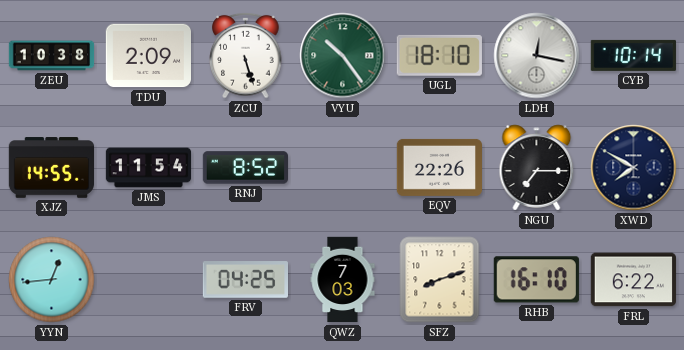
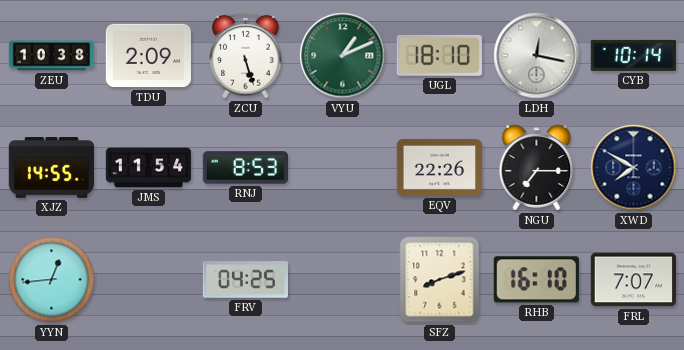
VYU: 10:24 -> 1:11
RNJ: 8:52 -> 8:53
QWZ: 7:03 -> none
FRL: 6:22 -> 7:07
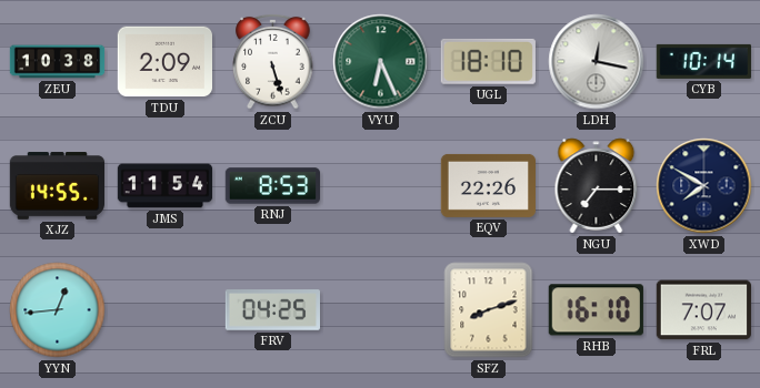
VYU: 1:11 -> 6:26
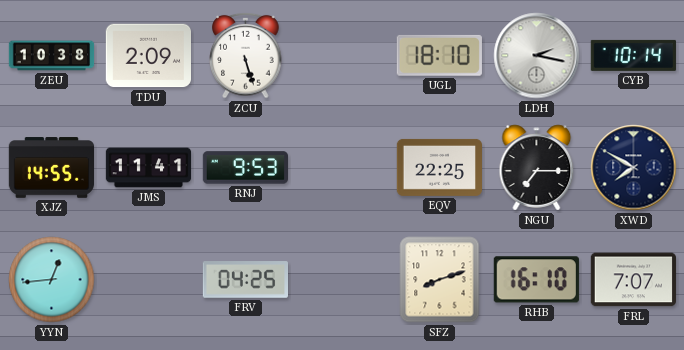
VYU: 6:26 -> none
LDH: 12:17 -> 2:17
JMS: 11:54 -> 11:41
RNJ: 8:53 -> 9:53
EQV: 22:26 -> 22:25
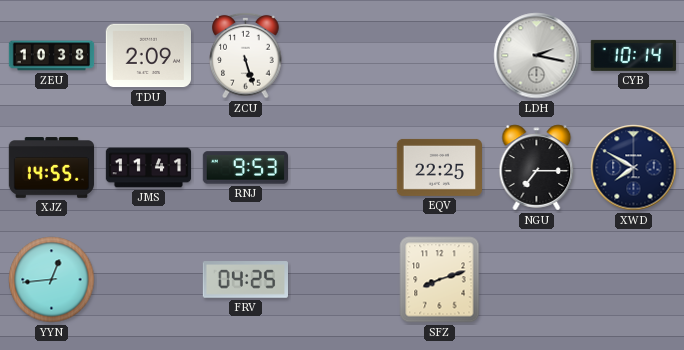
UGL: 18:10 -> none
RHB: 16:10 -> none
FRL: 7:07 -> none
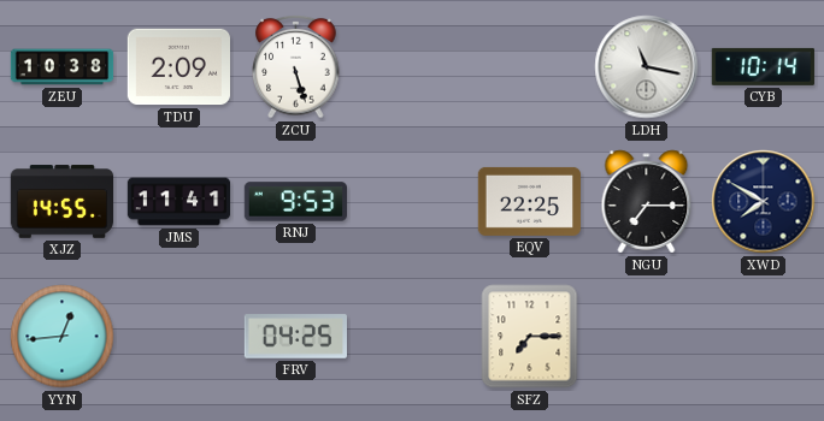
LDH: 2:17 -> 11:17
SFZ: 8:12 -> 7:15
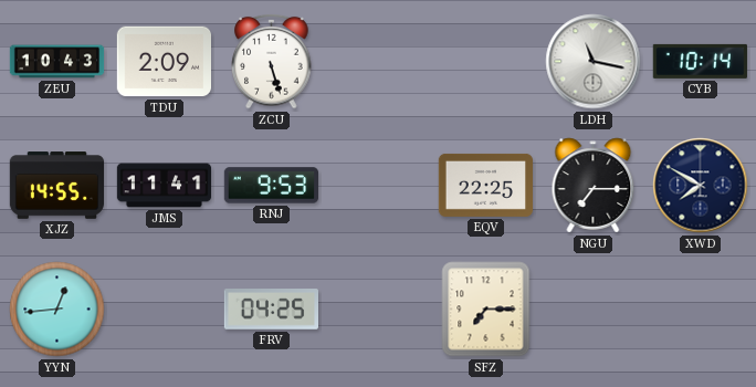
ZEU: 10:38 -> 10:43
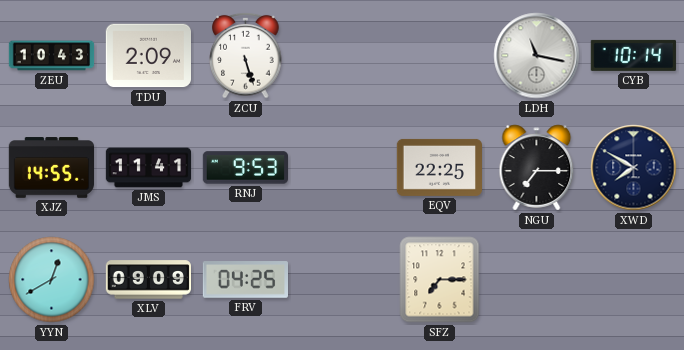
YYN: 12:44 -> 12:40
XLV: none -> 09:09
